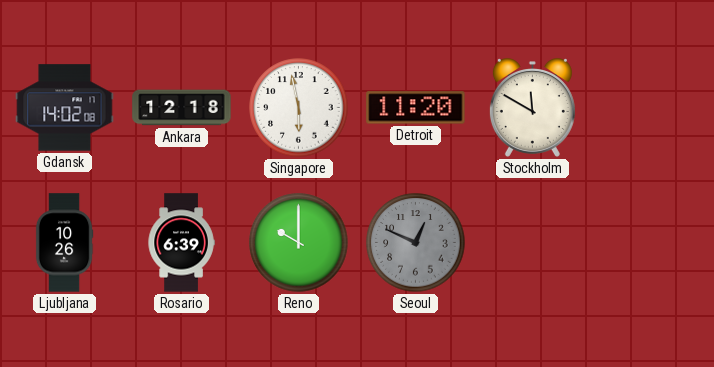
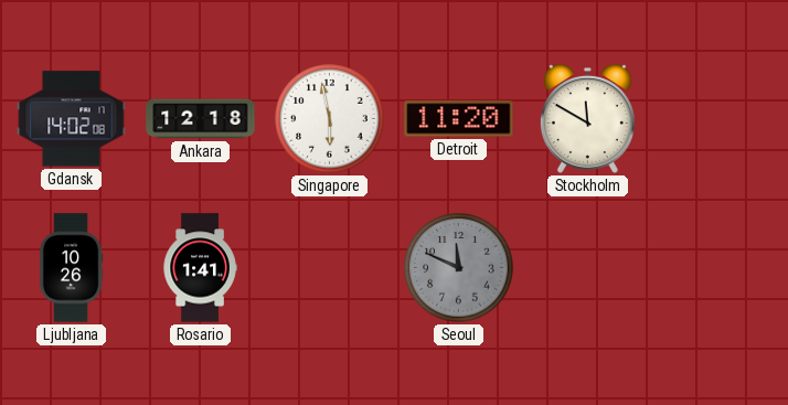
Rosario: 6:39 -> 1:41
Reno: 10:00 -> none
Seoul: 12:49 -> 11:49
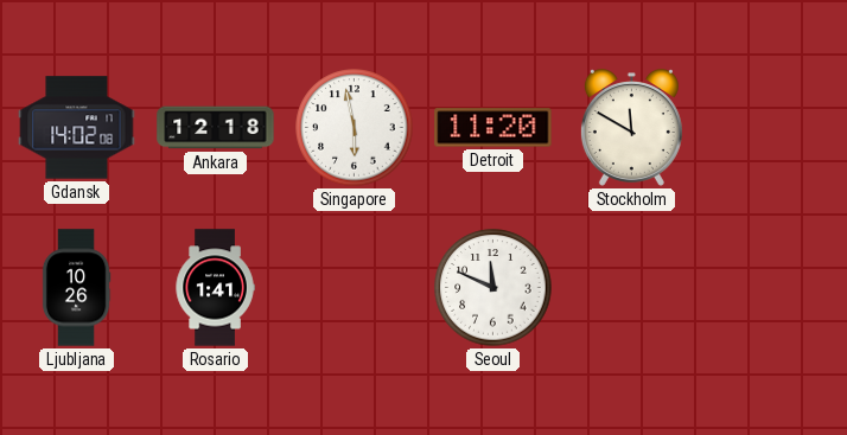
Seoul dial: grey -> white
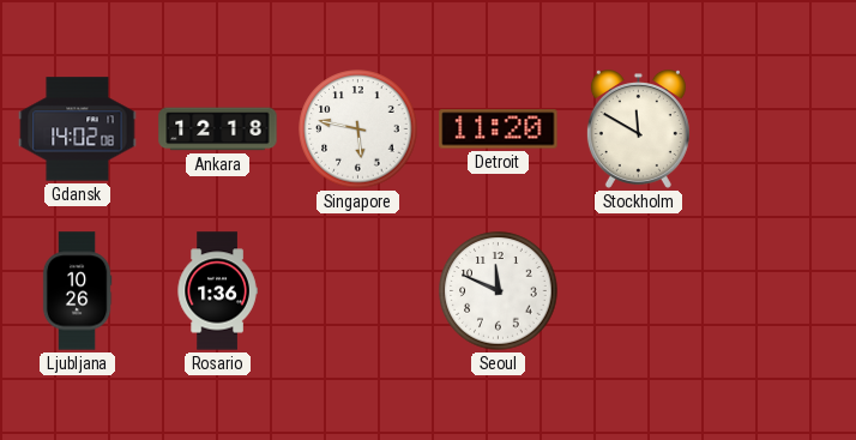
Singapore: 5:58 -> 5:47
Rosario: 1:41 -> 1:36
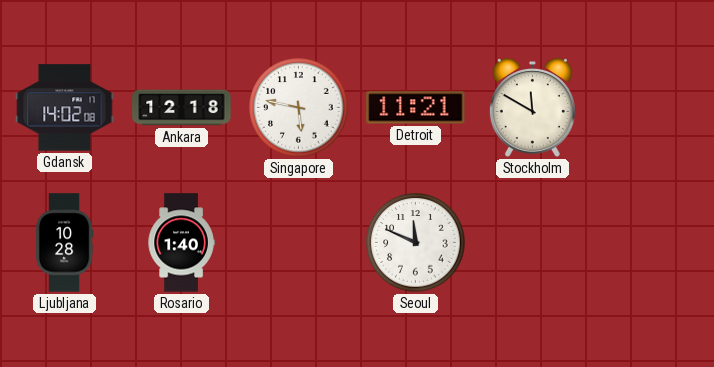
Detroit: 11:20 -> 11:21
Ljubljana: 10:26 -> 10:28
Rosario: 1:36 -> 1:40
